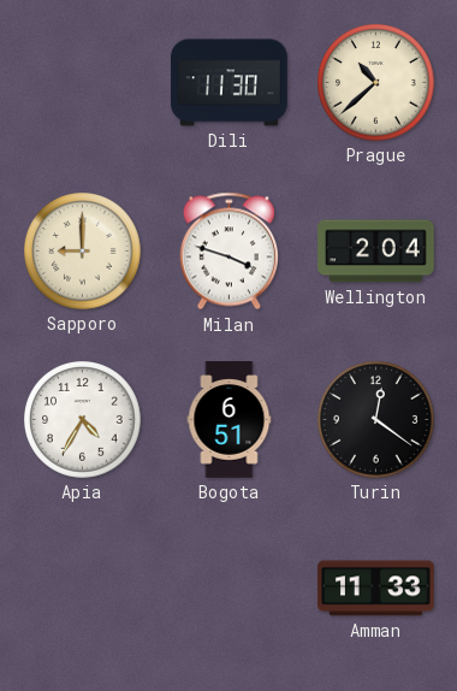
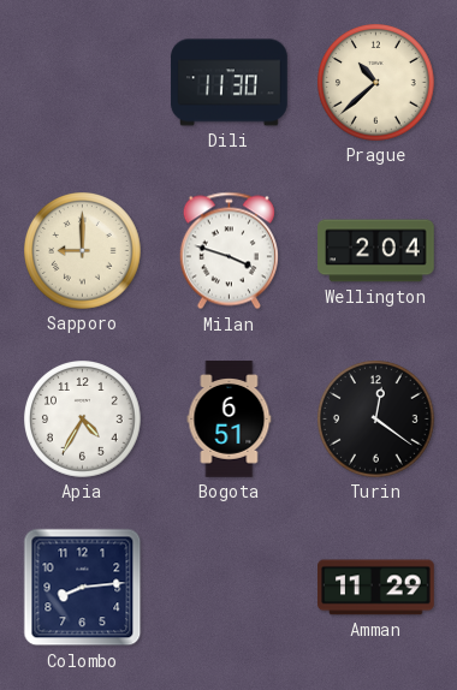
Colombo: none -> 8:14
Amman: 11:33 -> 11:29
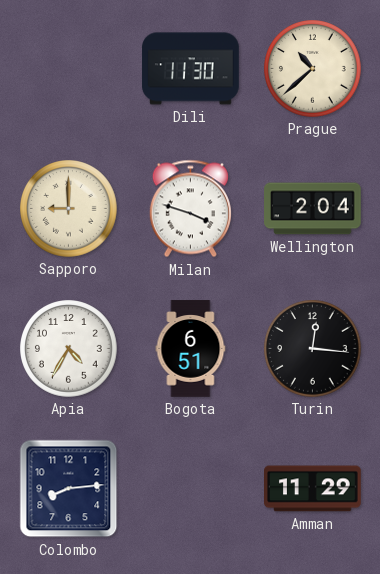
Turin: 12:21 -> 12:16
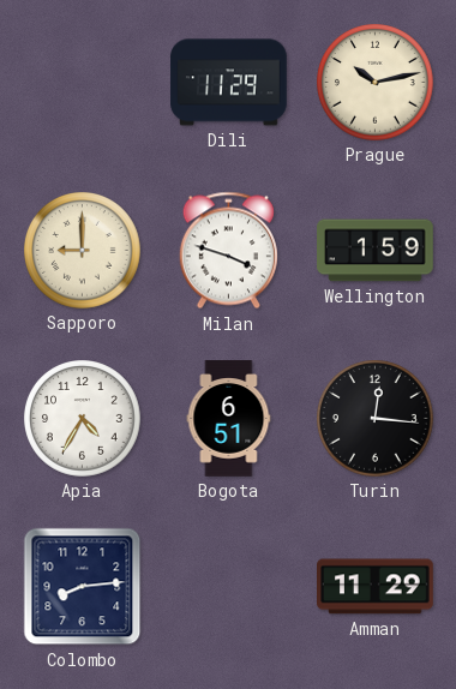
Dili: 11:30 -> 11:29
Prague: 10:38 -> 10:13
Wellington: 2:04 -> 1:59
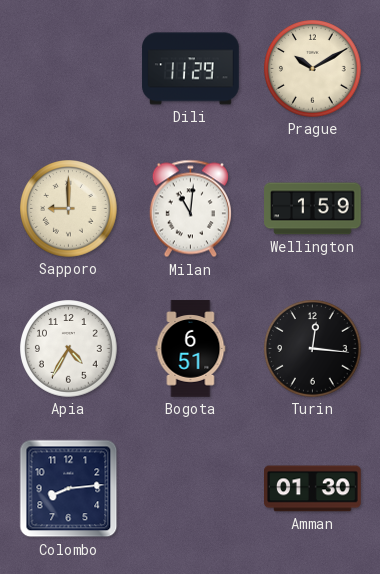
Prague: 10:13 -> 10:10
Milan: 3:48 -> 11:01
Amman: 11:29 -> 01:30
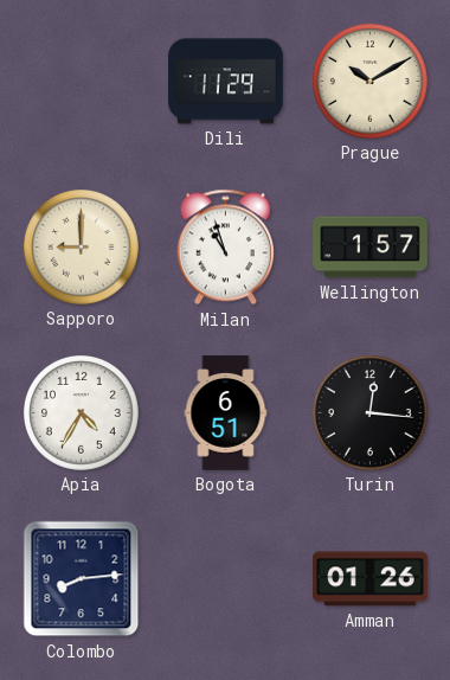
Milan: 11:01 -> 10:57
Wellington: 1:59 -> 1:57
Amman: 01:30 -> 01:26
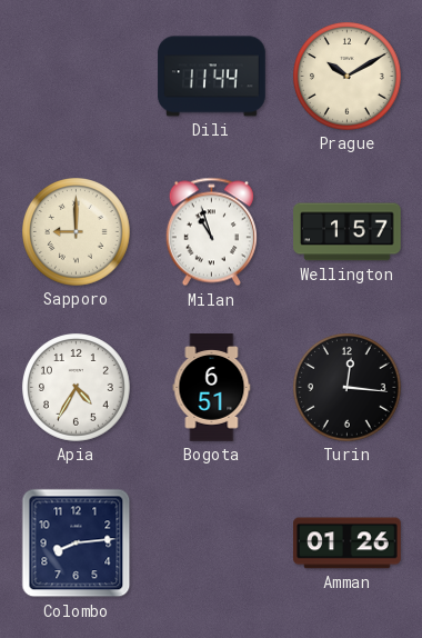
Dili: 11:29 -> 11:44
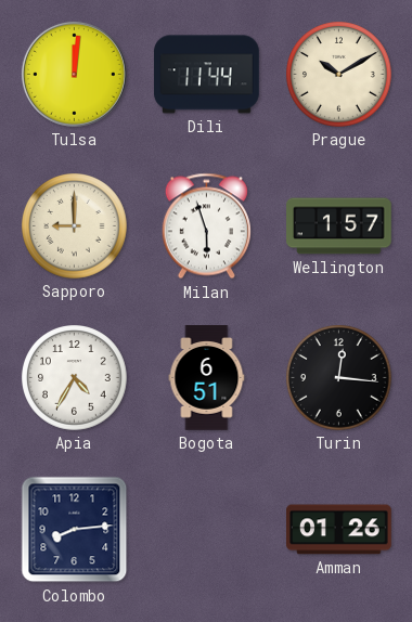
Tulsa: none -> 12:01
Milan: 10:57 -> 5:57
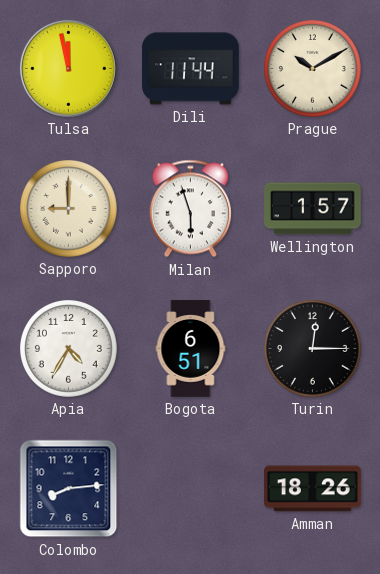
Tulsa: 12:01 -> 11:58
Turin: 12:16 -> 12:15
Amman: 01:26 -> 18:26
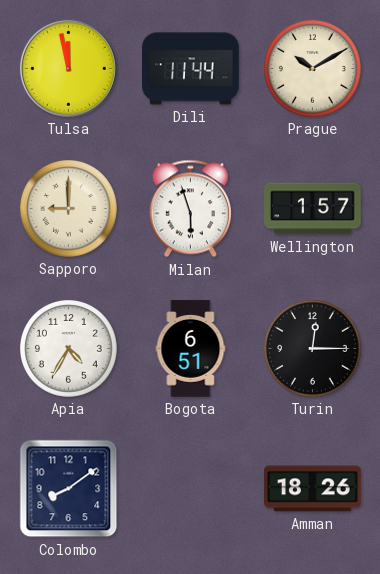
Colombo: 8:14 -> 8:09
